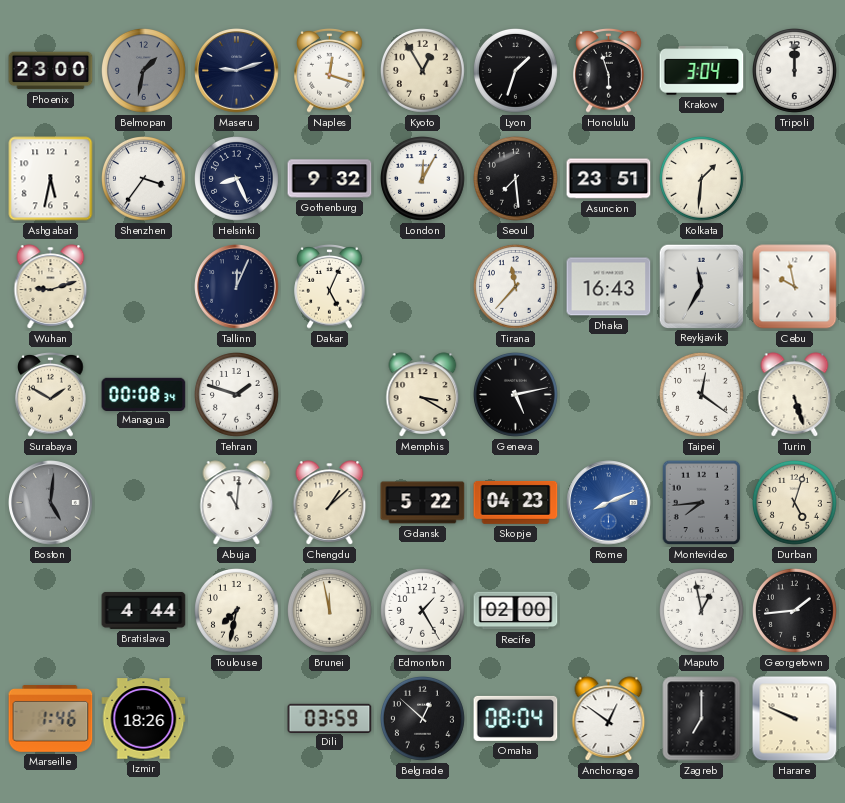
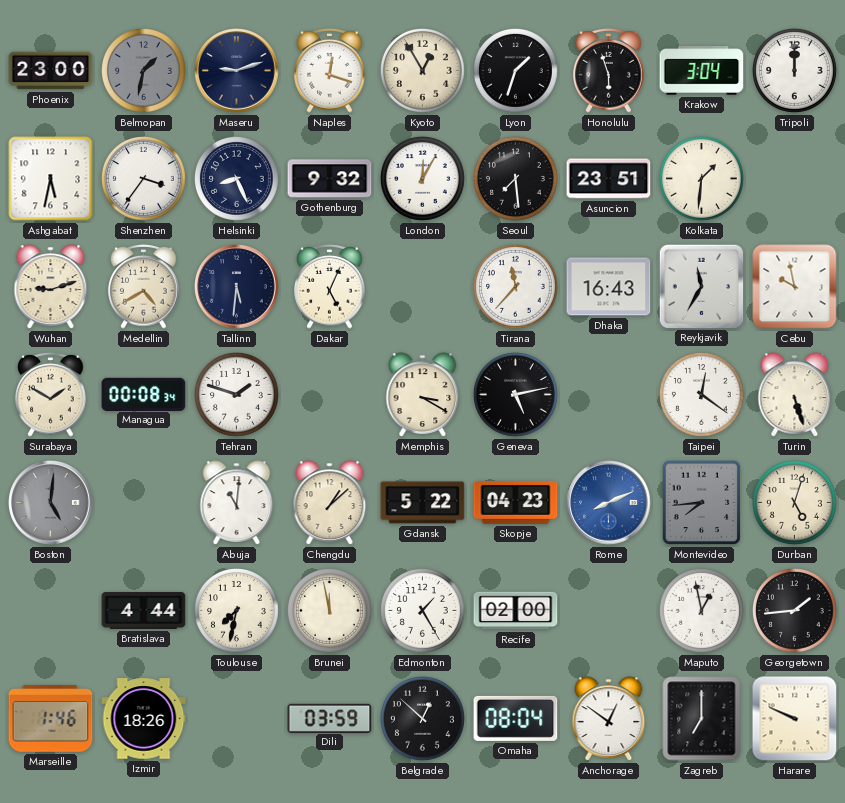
Medellin: none -> 4:40
Tallinn: 12:04 -> 5:31
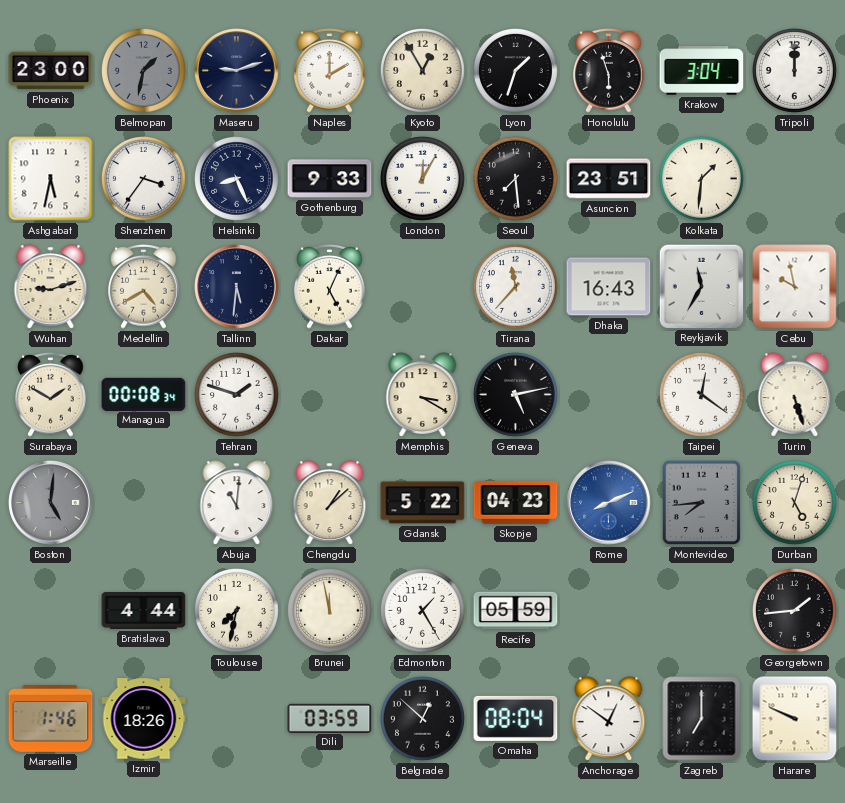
Naples: 12:18 -> 2:00
Gothenburg: 9:32 -> 9:33
Recife: 02:00 -> 05:59
Maputo: 12:58 -> none
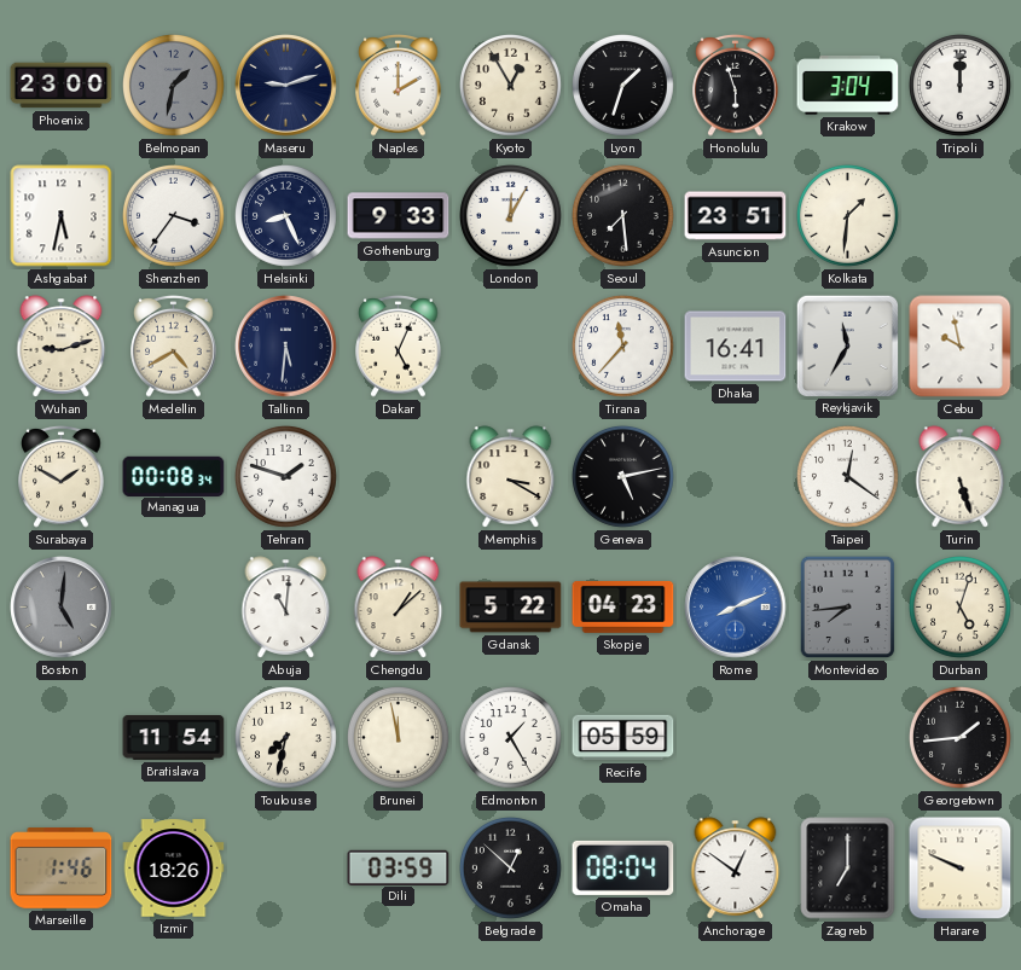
Dhaka: 16:43 -> 16:41
Bratislava: 4:44 -> 11:54
